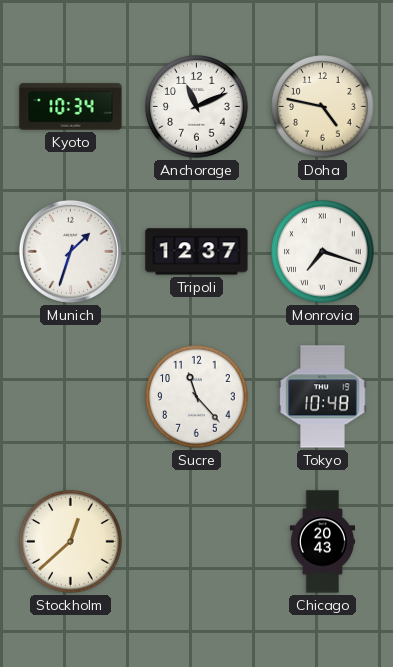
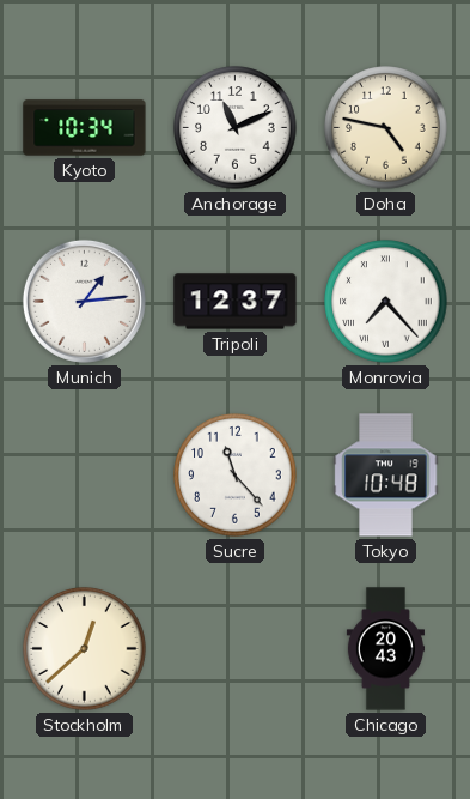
Munich: 1:33 -> 1:14
Monrovia: 7:18 -> 7:23
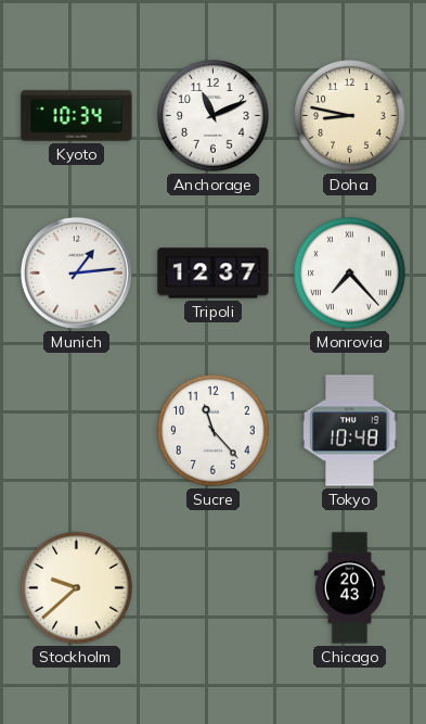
Doha: 4:47 -> 8:47
Stockholm: 12:38 -> 9:38
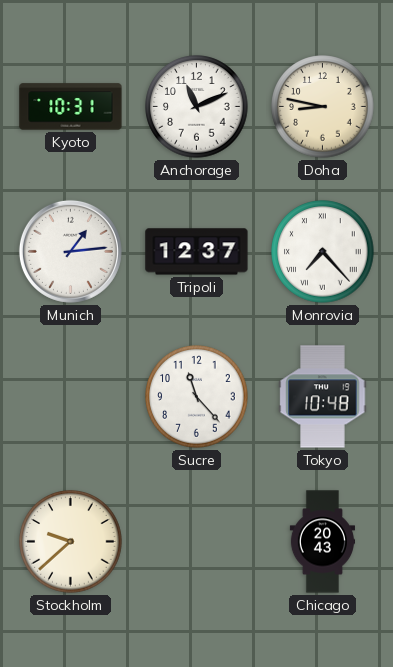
Kyoto: 10:34 -> 10:31
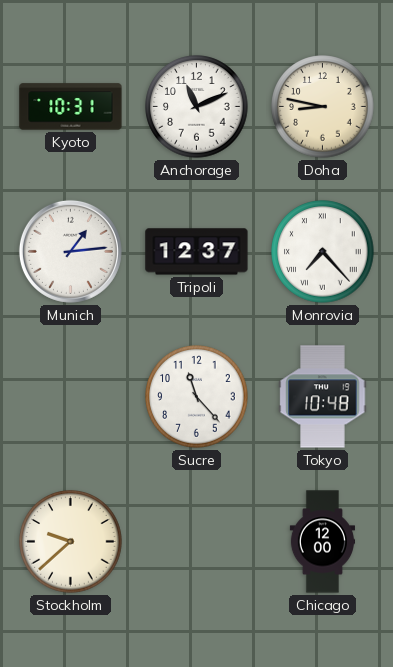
Chicago: 20:43 -> 12:00
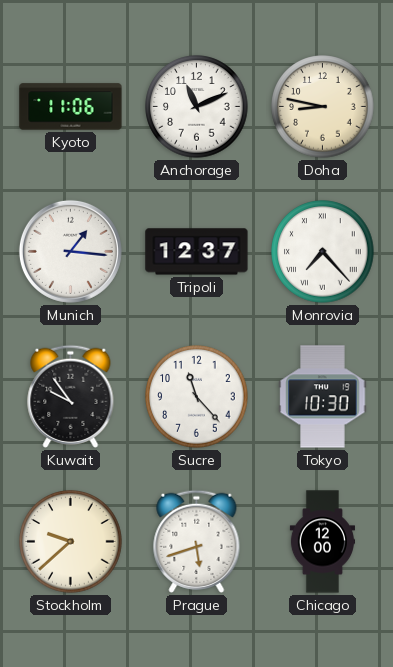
Kyoto: 10:31 -> 11:06
Munich: 1:14 -> 1:16
Kuwait: none -> 9:54
Tokyo: 10:48 -> 10:30
Prague: none -> 5:42
